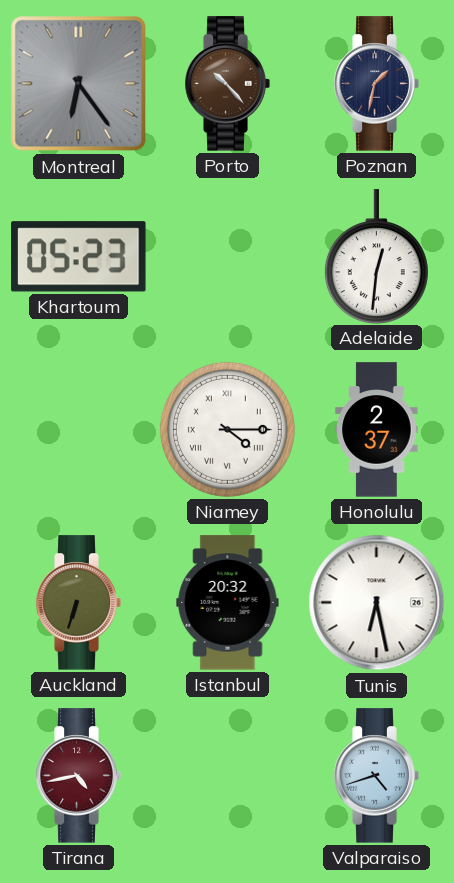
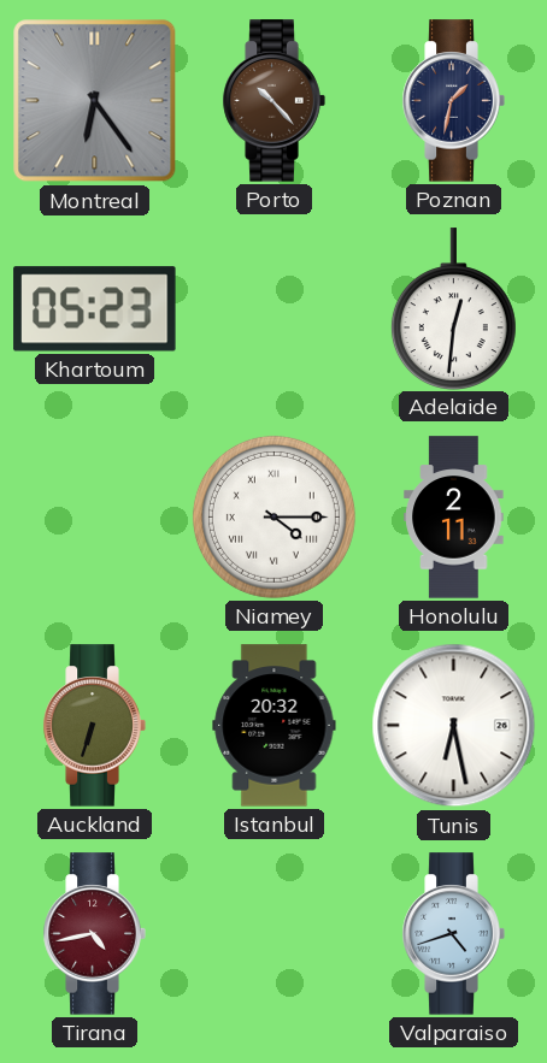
Honolulu: 2:37 -> 2:11
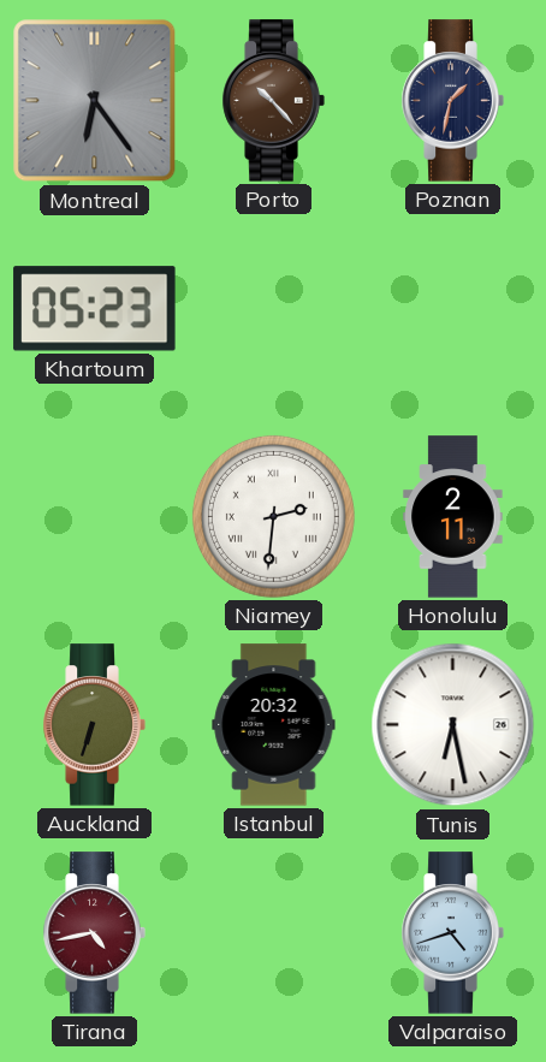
Adelaide: 12:31 -> none
Niamey: 4:15 -> 2:31
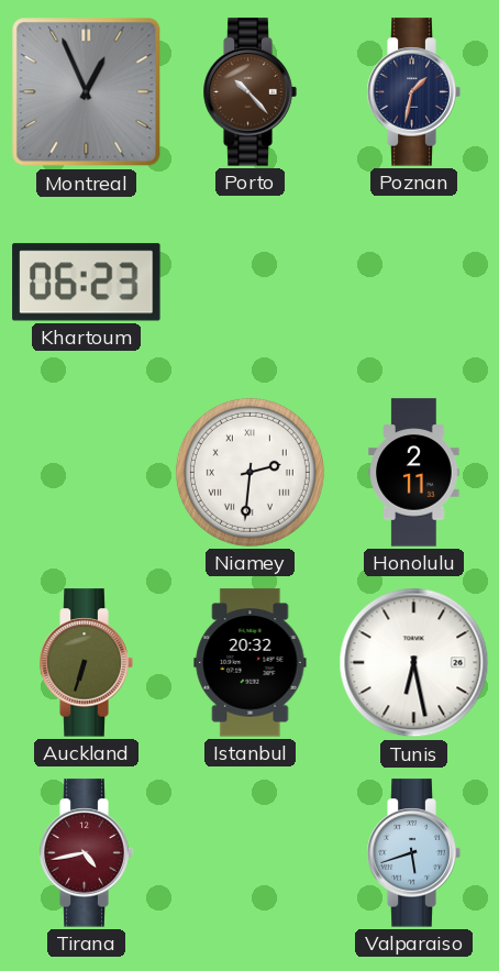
Montreal: 6:24 -> 12:56
Khartoum: 05:23 -> 06:23
Valparaiso: 4:42 -> 5:42
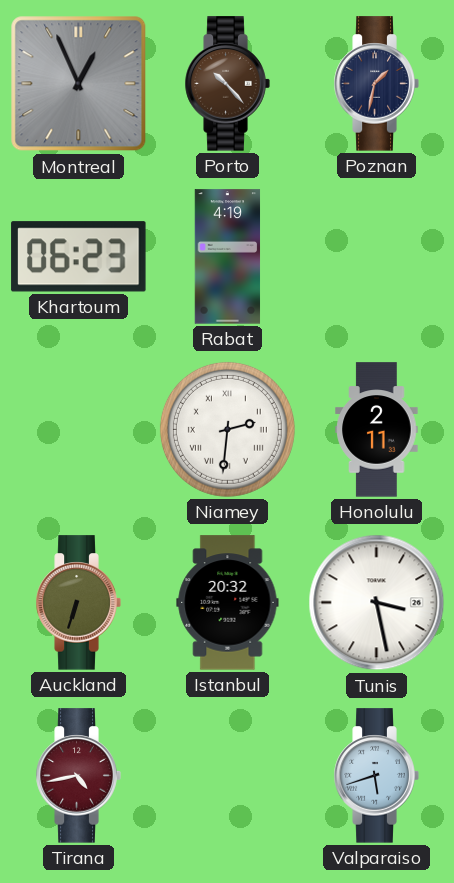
Rabat: none -> 4:19
Tunis: 6:28 -> 3:28
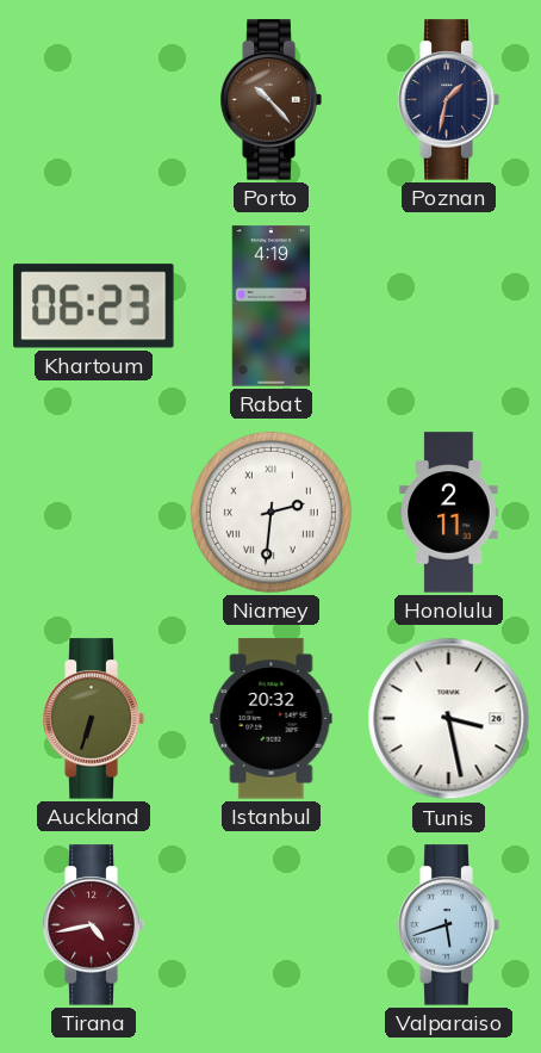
Montreal: 12:56 -> none
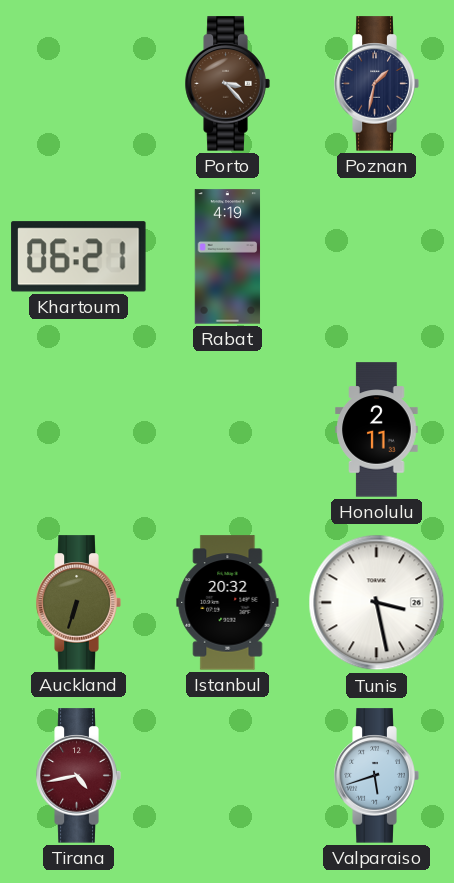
Porto: 10:23 -> 3:23
Khartoum: 06:23 -> 06:21
Niamey: 2:31 -> none
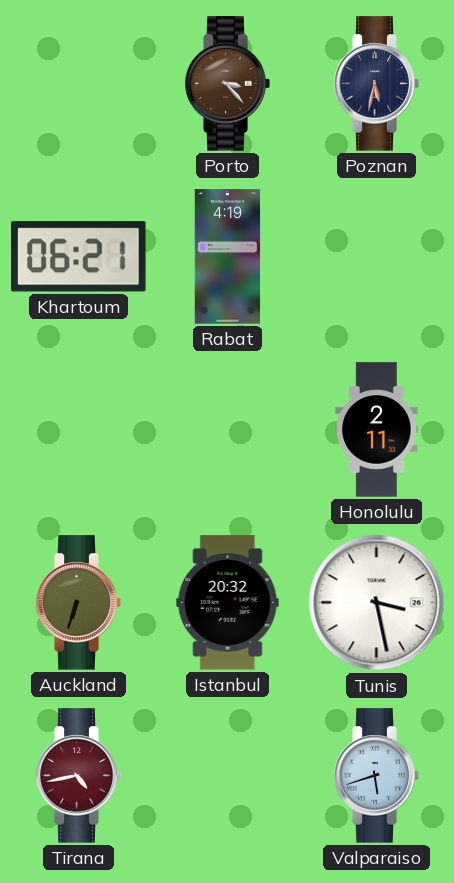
Poznan: 1:32 -> 5:32
